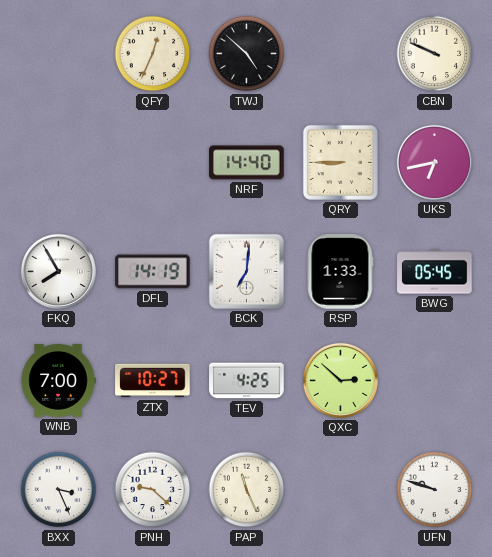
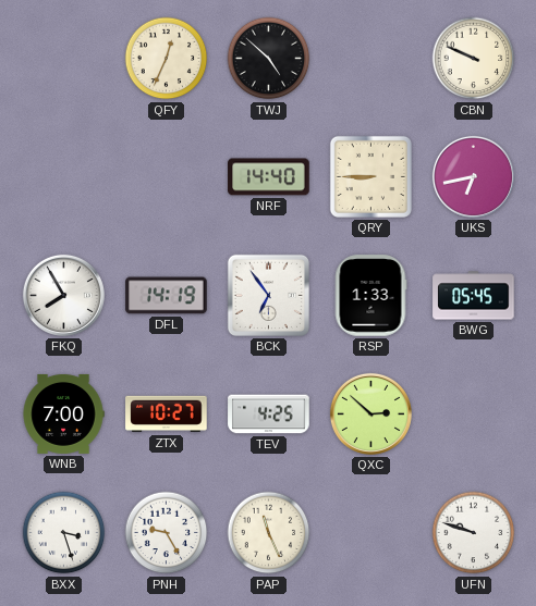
BCK: 7:01 -> 6:54
BXX: 3:26 -> 3:27
PNH: 9:22 -> 9:25
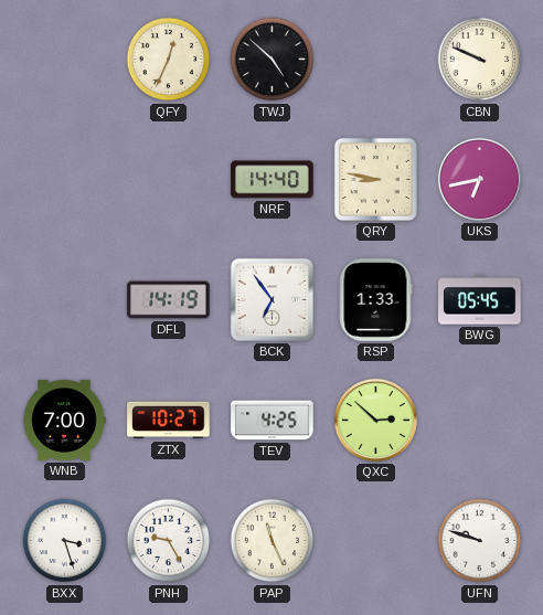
QRY: 8:45 -> 8:47
FKQ: 7:55 -> none
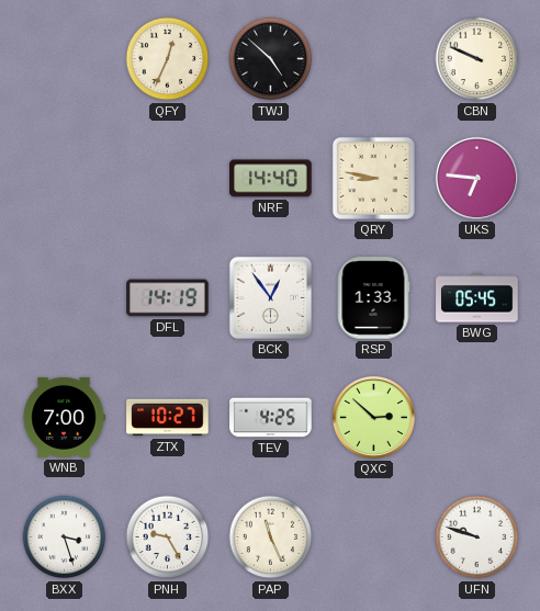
UKS: 6:43 -> 6:46
BCK: 6:54 -> 12:54
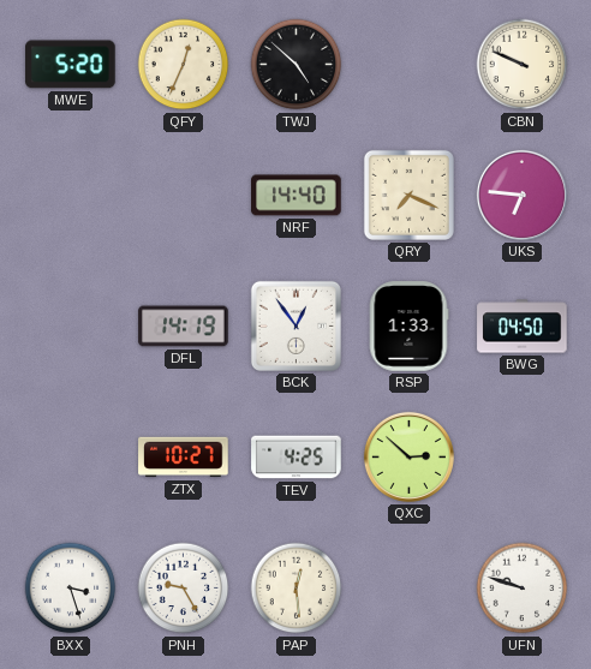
MWE: none -> 5:20
QRY: 8:47 -> 7:19
BWG: 05:45 -> 04:50
WNB: 7:00 -> none
PAP: 11:26 -> 12:29
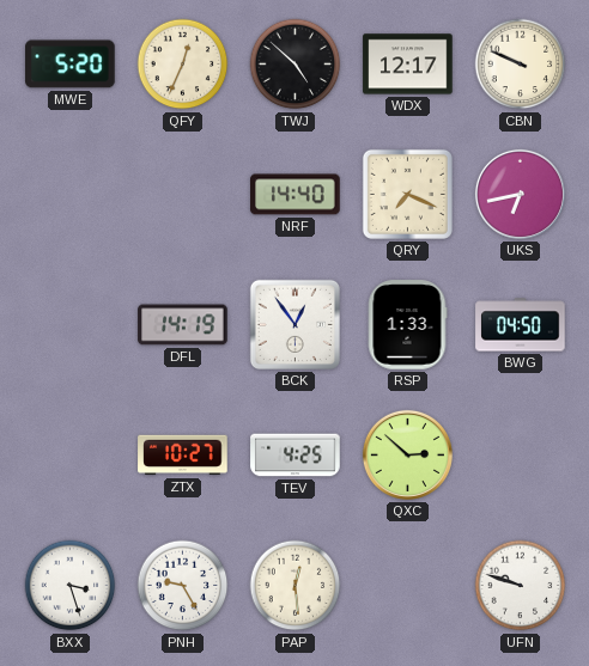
WDX: none -> 12:17
UKS: 6:46 -> 6:43
